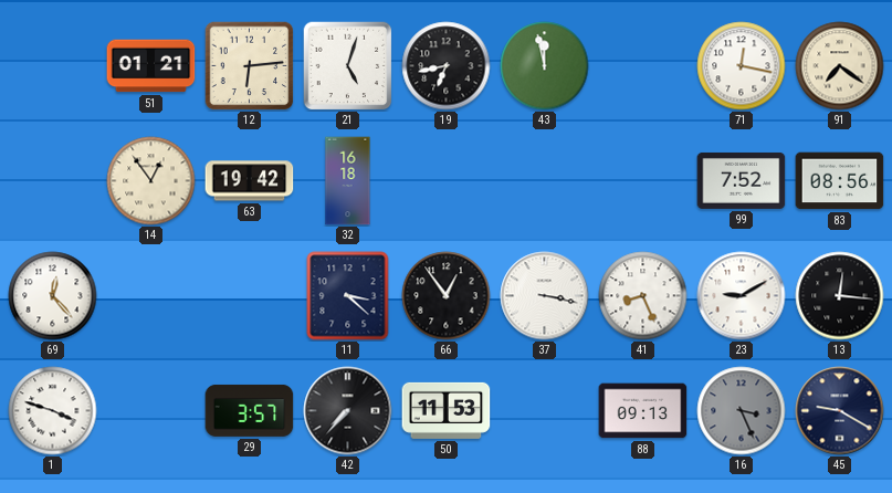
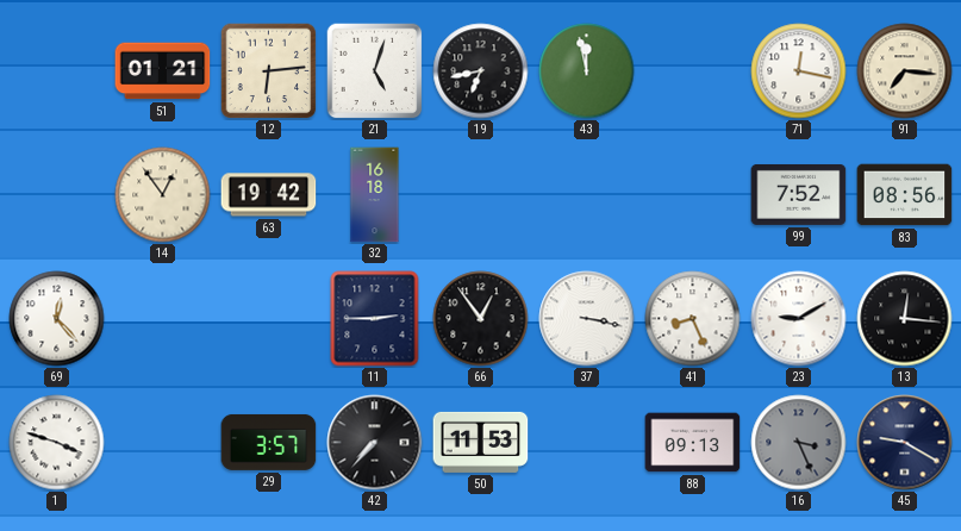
91: 7:21 -> 7:16
11: 3:22 -> 2:45
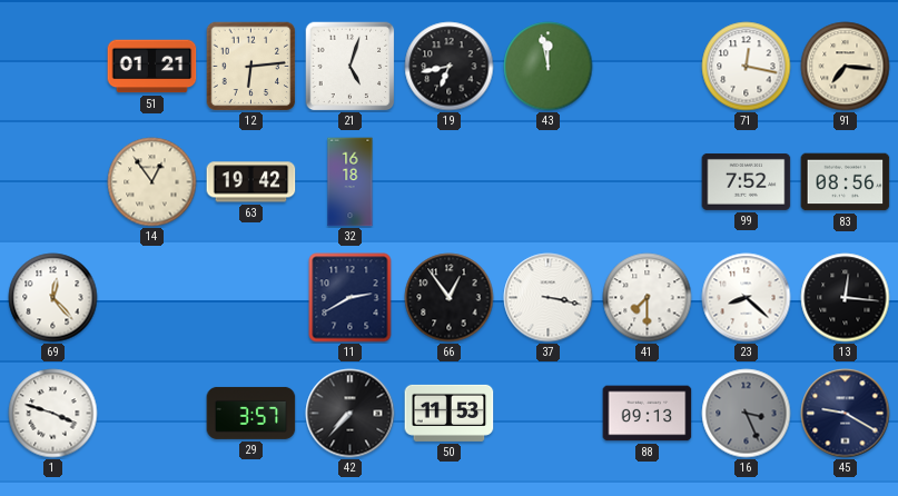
11: 2:45 -> 2:40
41: 8:26 -> 7:30
23: 9:10 -> 8:22
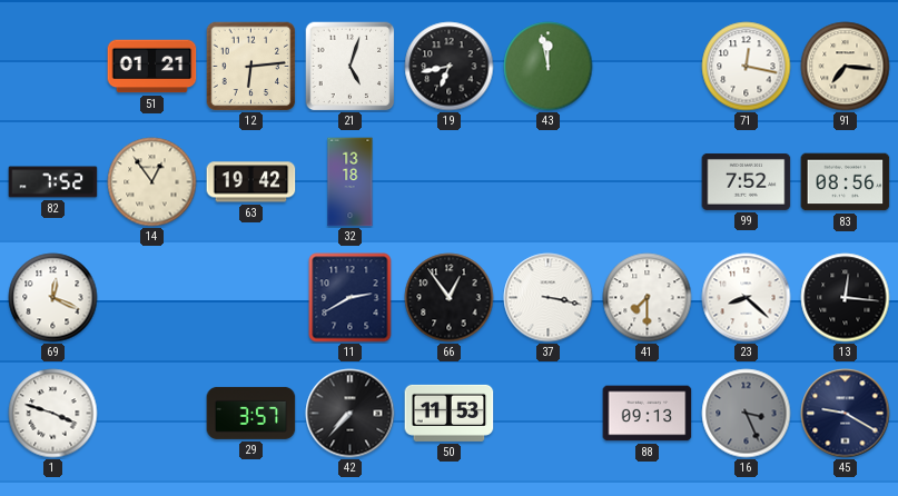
82: none -> 7:52
32: 16:18 -> 13:18
69: 12:23 -> 12:19
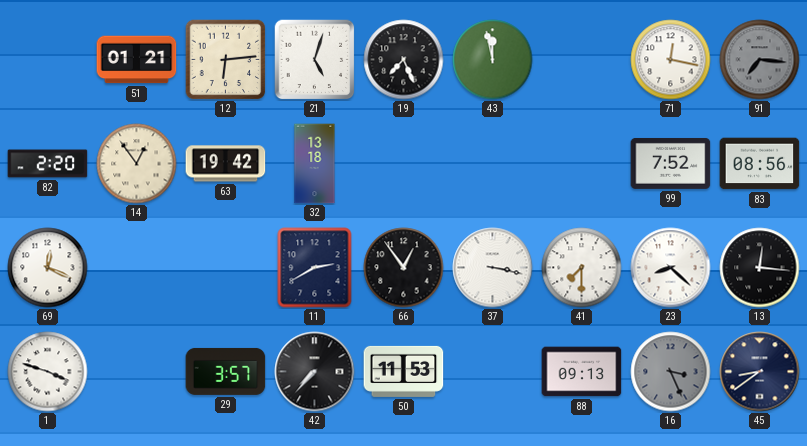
19: 6:43 -> 7:26
91 dial: cream -> grey
82: 7:52 -> 2:20
45: 9:20 -> 8:39
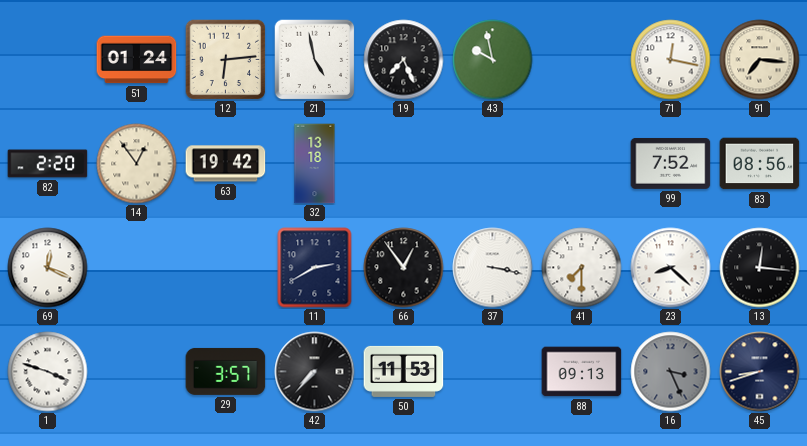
51: 01:21 -> 01:24
21: 5:03 -> 4:58
43: 11:58 -> 9:58
91 dial: grey -> cream
45: 8:39 -> 8:42
